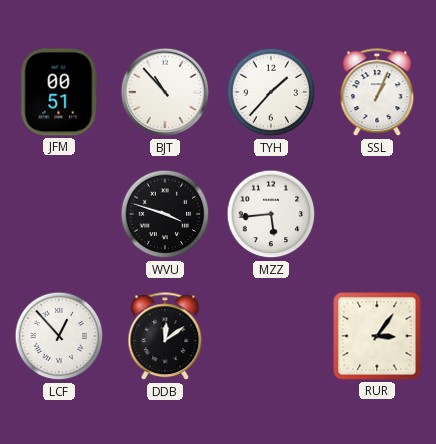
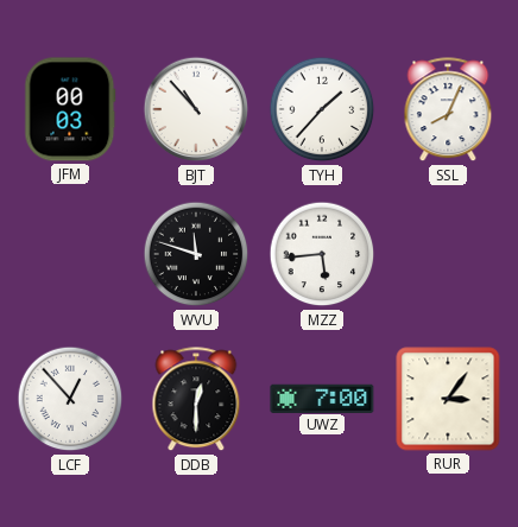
JFM: 00:51 -> 00:03
SSL: 1:04 -> 8:04
WVU: 3:48 -> 11:48
DDB: 12:09 -> 12:30
UWZ: none -> 7:00
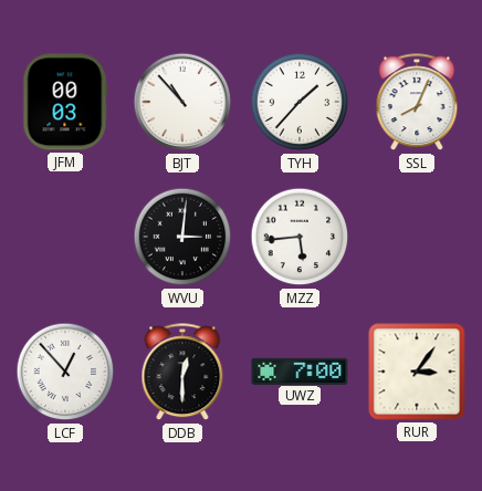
WVU: 11:48 -> 3:01
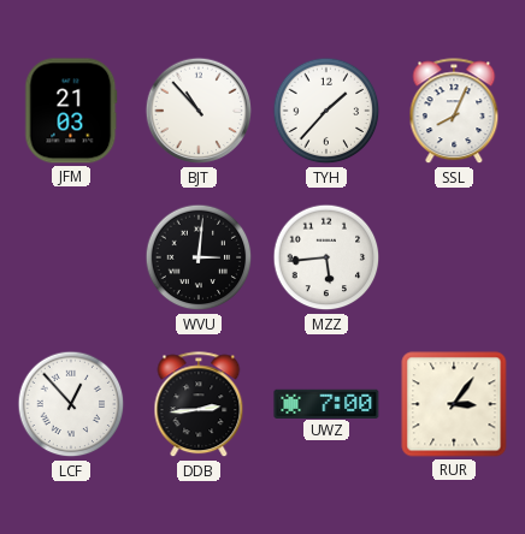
JFM: 00:03 -> 21:03
DDB: 12:30 -> 2:44
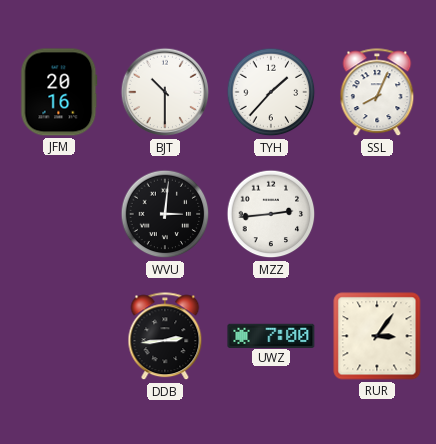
JFM: 21:03 -> 20:16
BJT: 10:53 -> 10:30
MZZ: 5:44 -> 2:44
LCF: 12:53 -> none
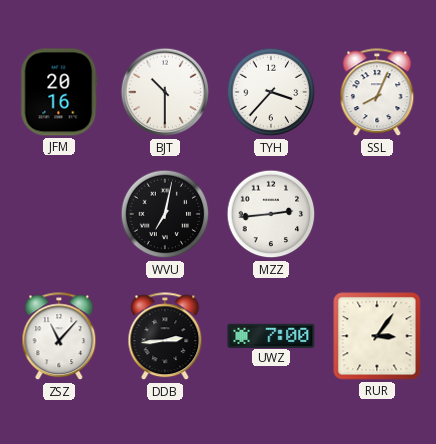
TYH: 1:37 -> 3:37
WVU: 3:01 -> 7:02
ZSZ: none -> 11:07
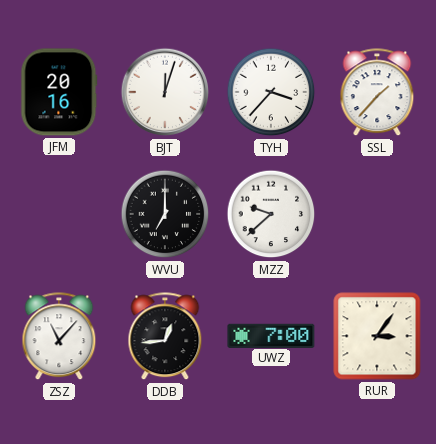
BJT: 10:30 -> 12:03
SSL: 8:04 -> 1:37
WVU: 7:02 -> 7:00
MZZ: 2:44 -> 9:38
DDB: 2:44 -> 12:44
